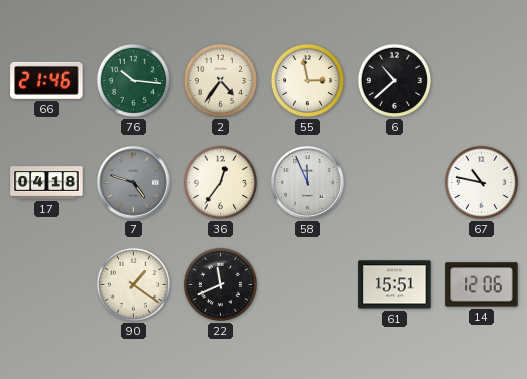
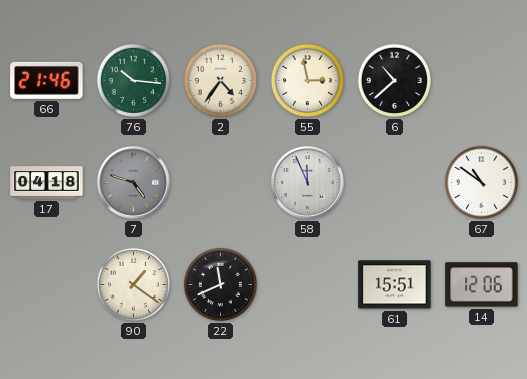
36: 12:36 -> none
67: 10:47 -> 10:51
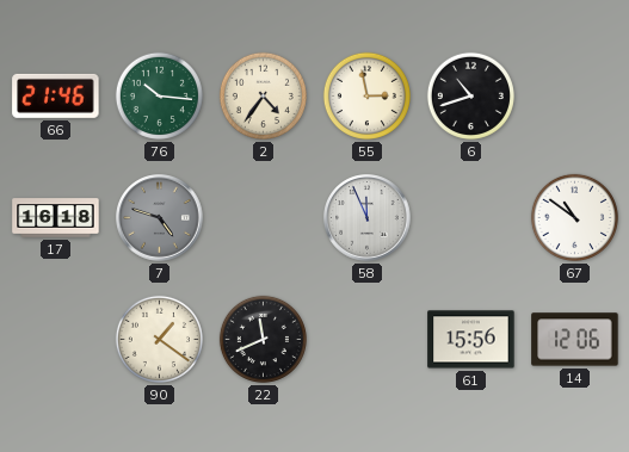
6: 10:38 -> 10:42
17: 04:18 -> 16:18
61: 15:51 -> 15:56
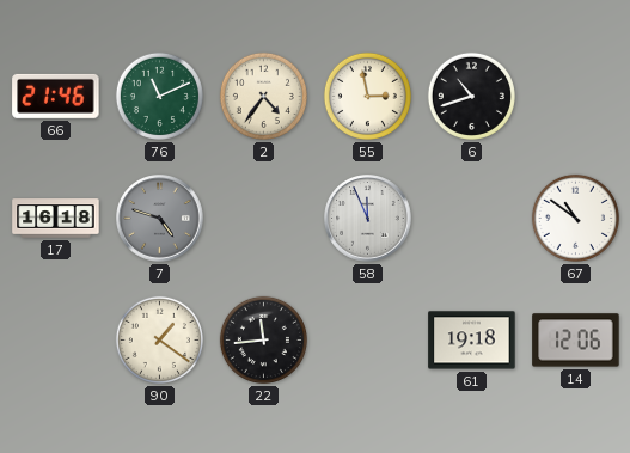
76: 10:16 -> 11:11
22: 11:41 -> 11:44
61: 15:56 -> 19:18
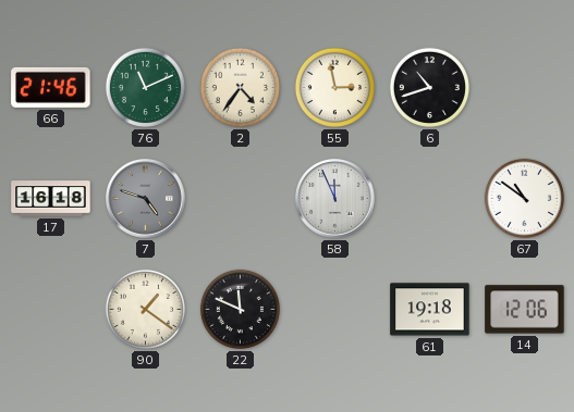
22: 11:44 -> 11:49
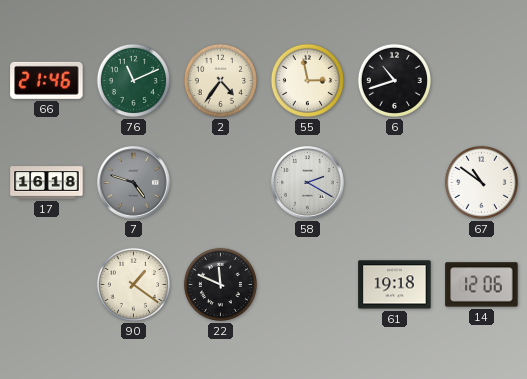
58: 11:56 -> 2:20
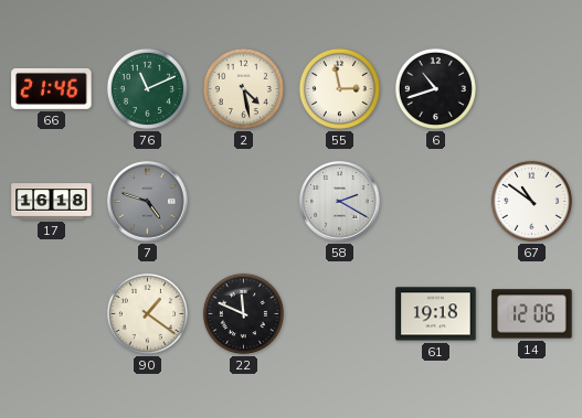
2: 4:36 -> 4:28
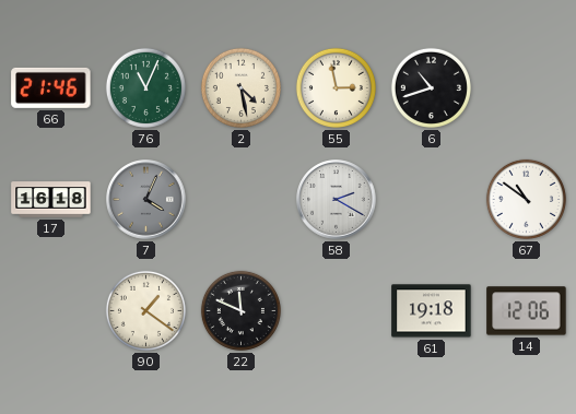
76: 11:11 -> 11:04
7: 4:48 -> 4:04
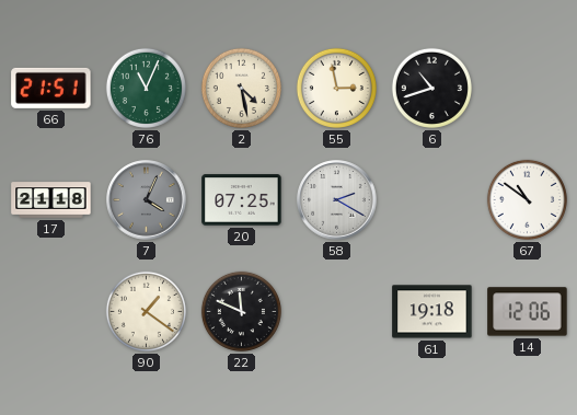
66: 21:46 -> 21:51
17: 16:18 -> 21:18
20: none -> 07:25
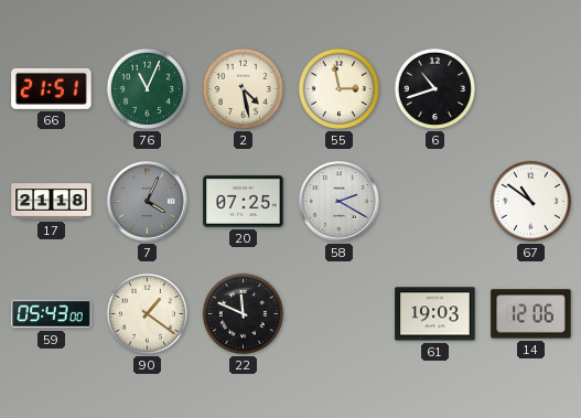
59: none -> 05:43
61: 19:18 -> 19:03
